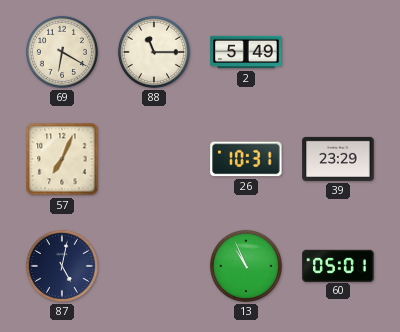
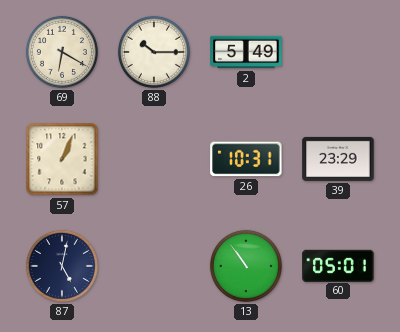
88: 11:15 -> 10:15
57: 7:04 -> 1:04
13: 10:56 -> 10:54
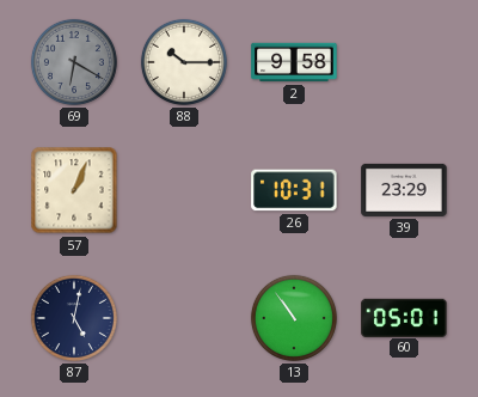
69 dial: cream -> grey
2: 5:49 -> 9:58
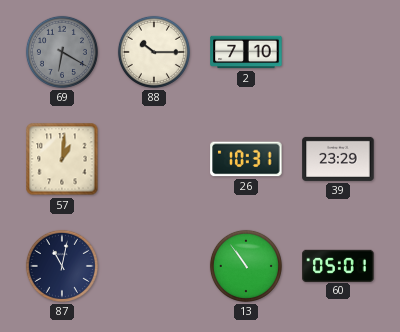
2: 9:58 -> 7:10
57: 1:04 -> 1:01
87: 5:02 -> 11:02
